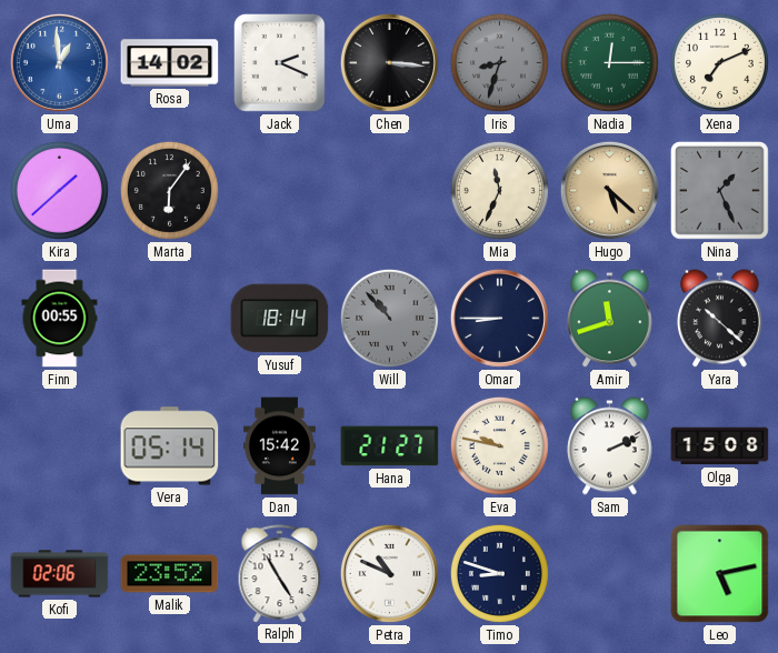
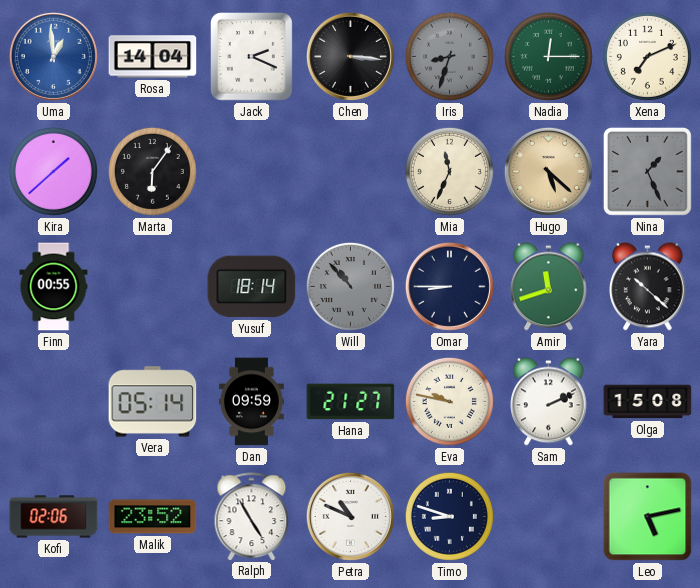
Rosa: 14:02 -> 14:04
Dan: 15:42 -> 09:59
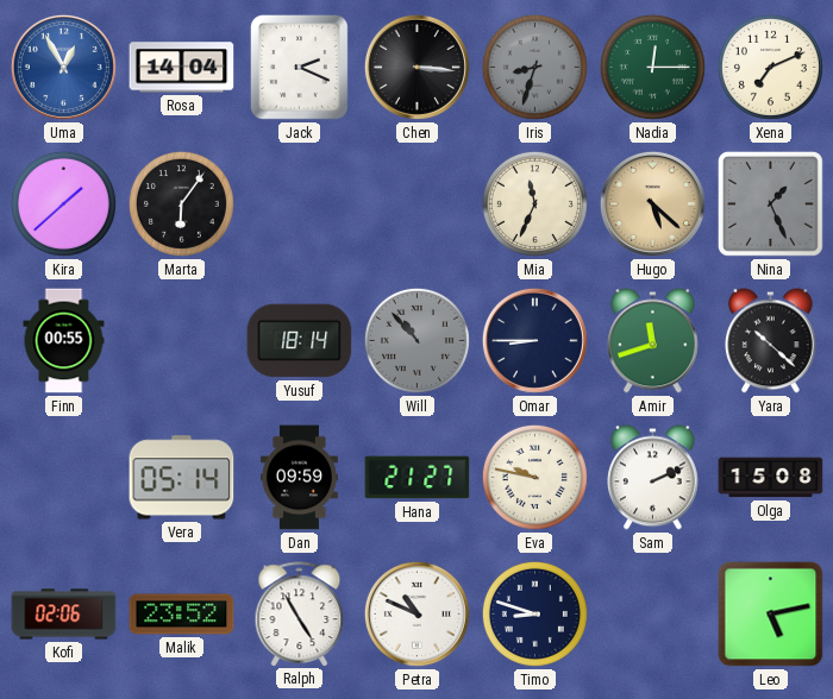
Uma: 12:59 -> 12:55
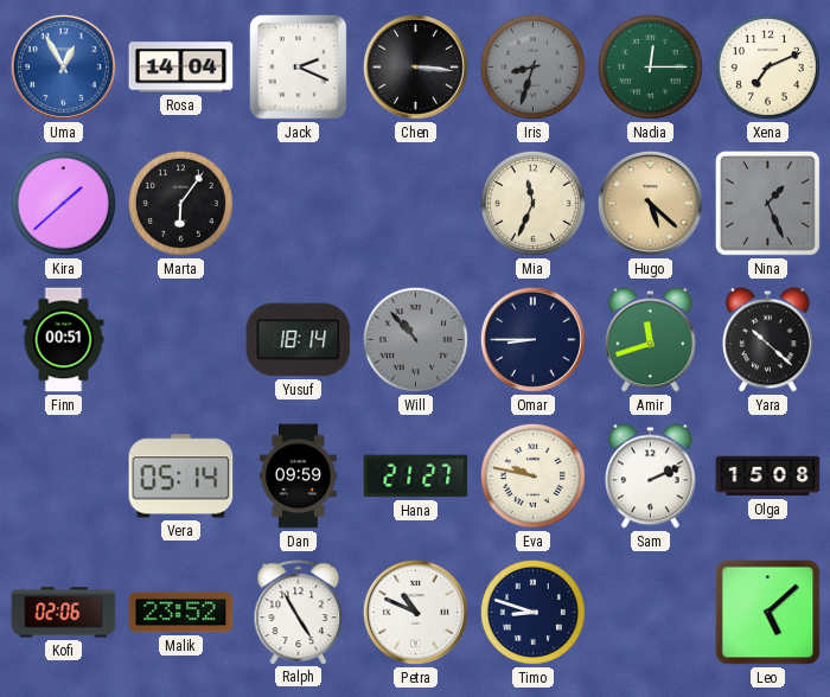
Finn: 00:55 -> 00:51
Leo: 5:13 -> 5:08
